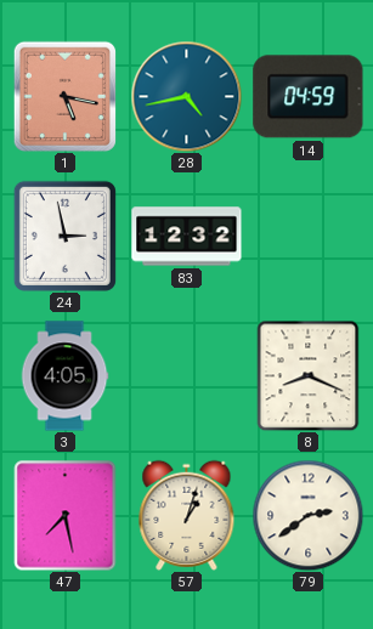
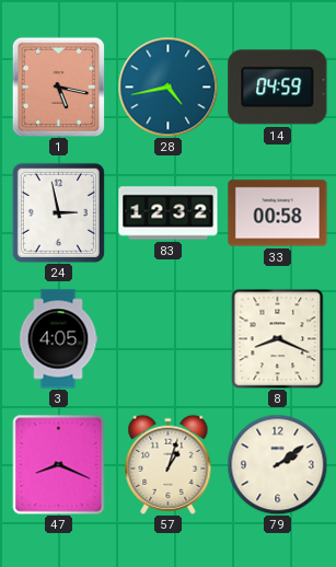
33: none -> 00:58
47: 7:28 -> 8:19
79: 2:39 -> 2:09
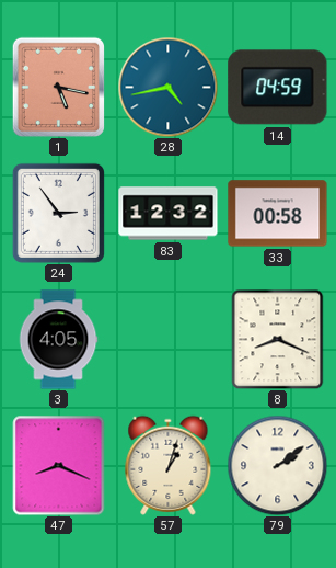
24: 2:58 -> 2:54
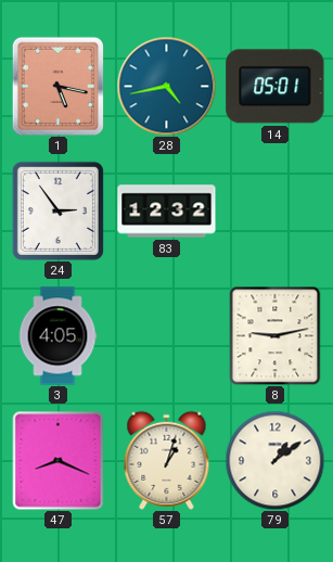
14: 04:59 -> 05:01
33: 00:58 -> none
8: 8:19 -> 9:13
79: 2:09 -> 1:09
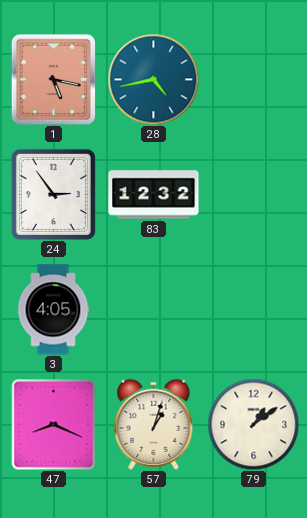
14: 05:01 -> none
8: 9:13 -> none
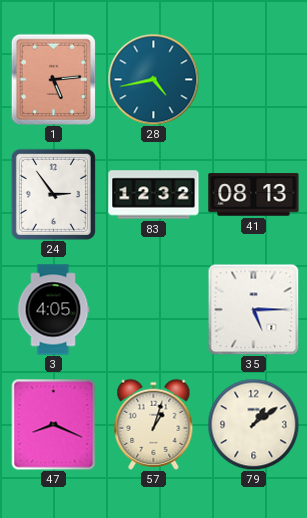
1: 5:17 -> 5:14
41: none -> 08:13
35: none -> 5:15
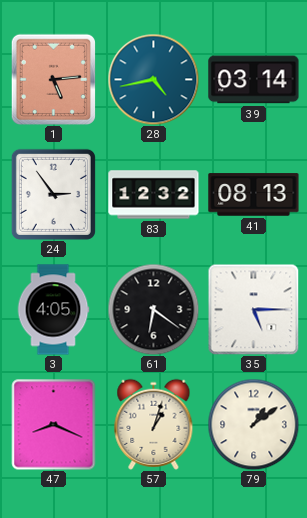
39: none -> 03:14
61: none -> 6:21
